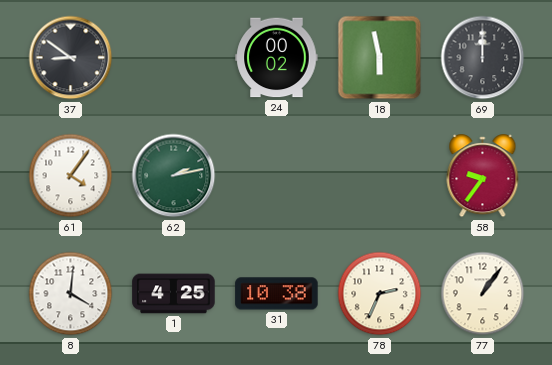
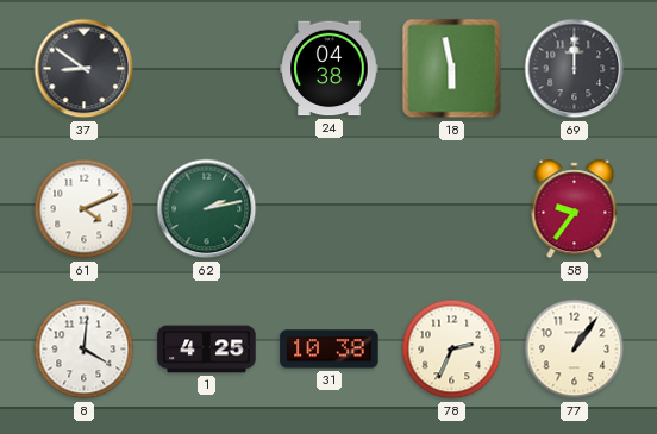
24: 00:02 -> 04:38
61: 4:06 -> 4:11
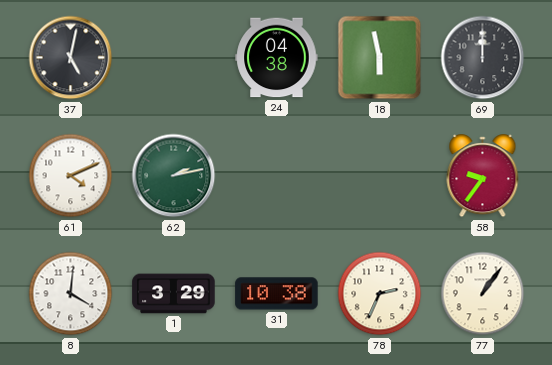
37: 8:51 -> 5:02
1: 4:25 -> 3:29
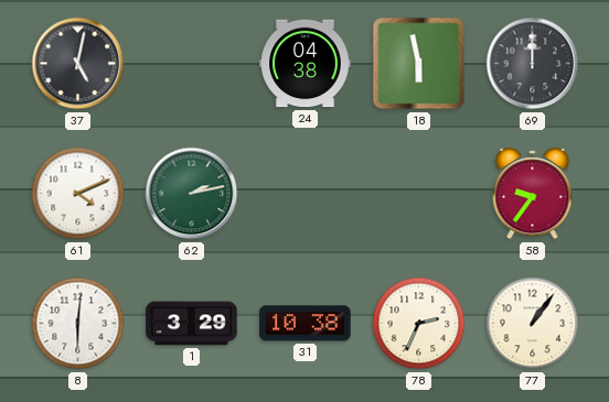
8: 4:01 -> 6:01
